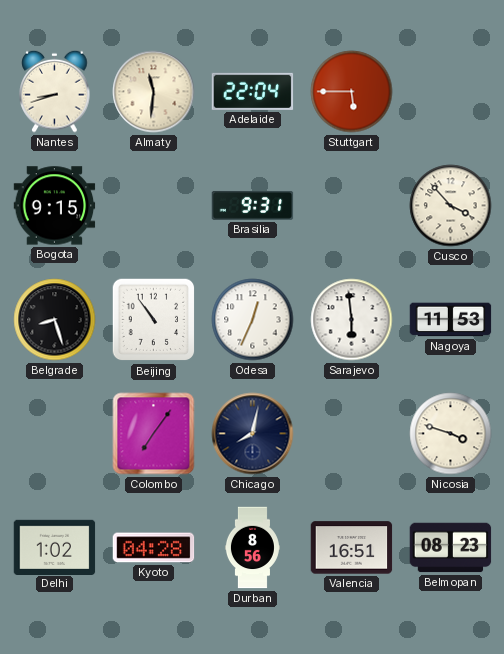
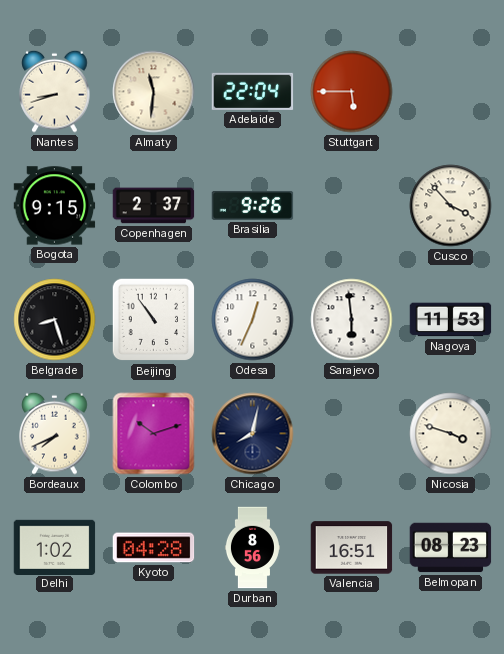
Copenhagen: none -> 2:37
Brasilia: 9:31 -> 9:26
Bordeaux: none -> 7:41
Colombo: 7:06 -> 10:12
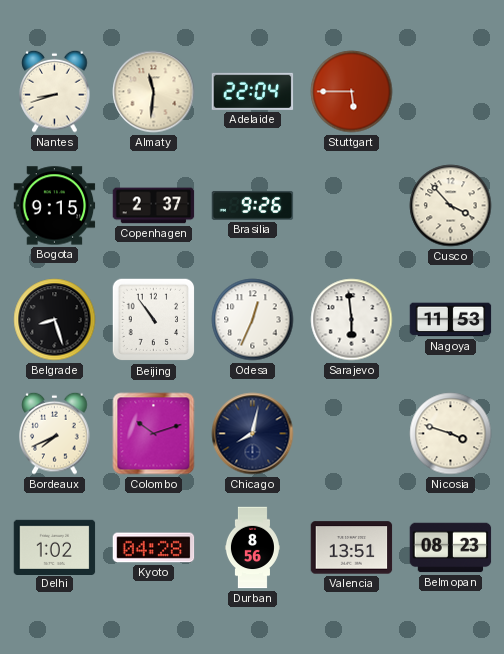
Valencia: 16:51 -> 13:51
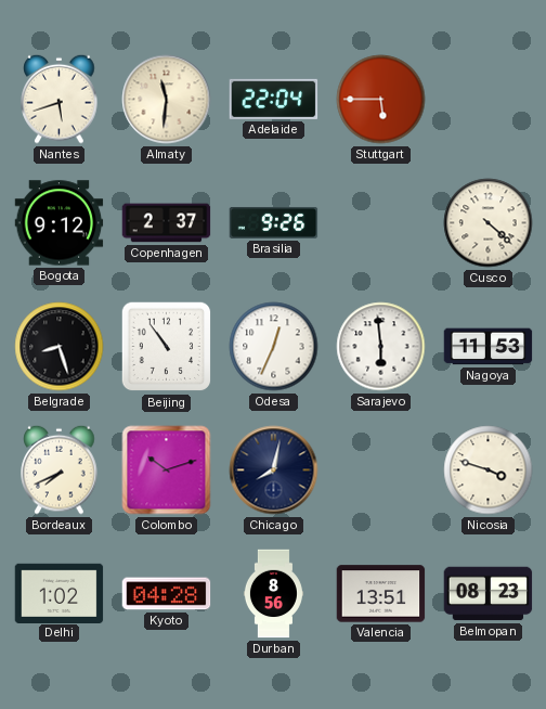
Nantes: 8:42 -> 5:42
Bogota: 9:15 -> 9:12
Cusco: 3:53 -> 4:22
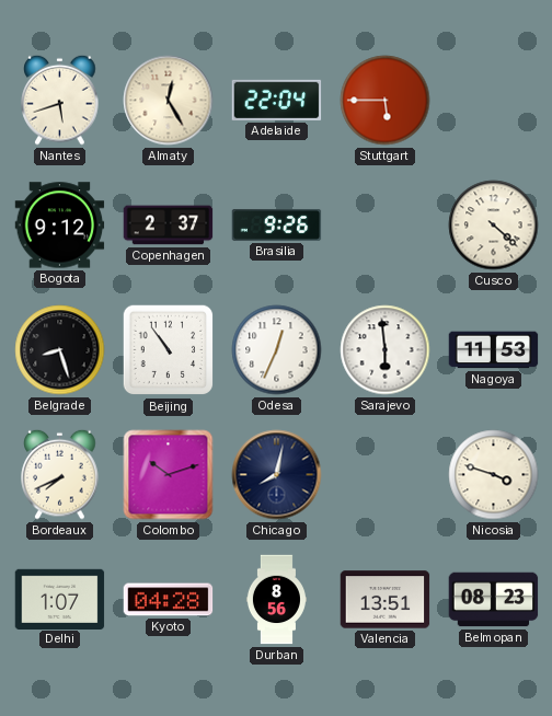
Almaty: 11:31 -> 12:25
Delhi: 1:02 -> 1:07
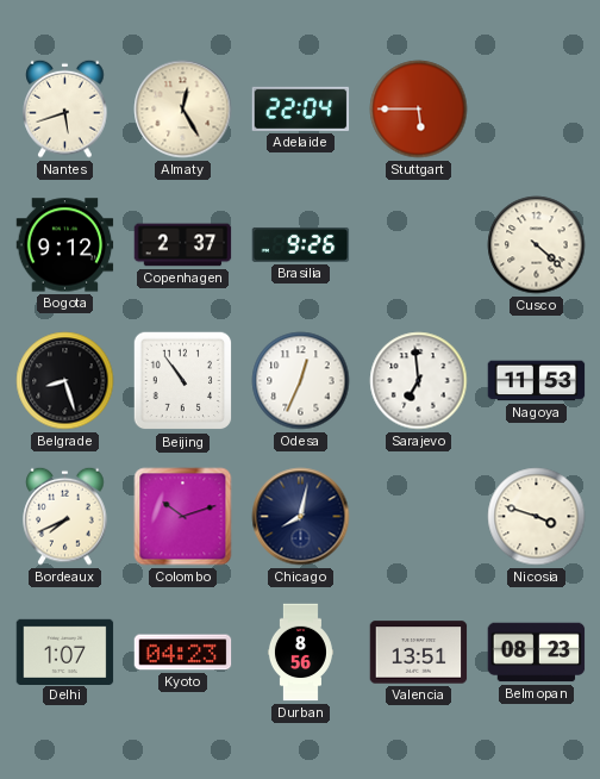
Sarajevo: 5:59 -> 6:59
Kyoto: 04:28 -> 04:23
